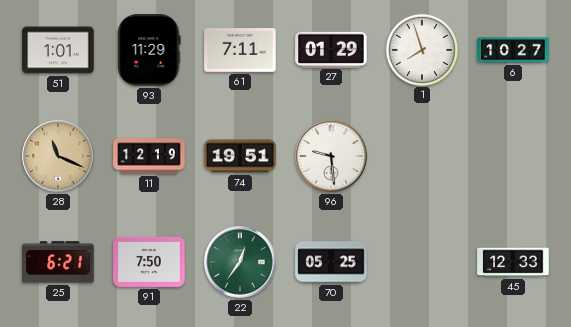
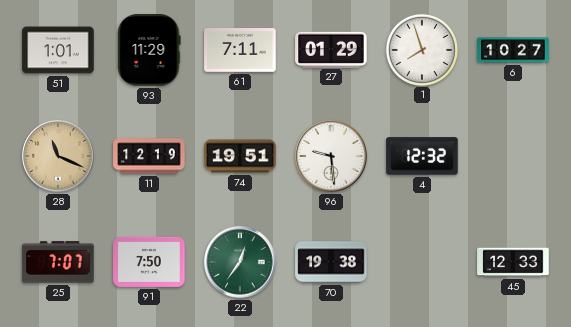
4: none -> 12:32
25: 6:21 -> 7:07
70: 05:25 -> 19:38
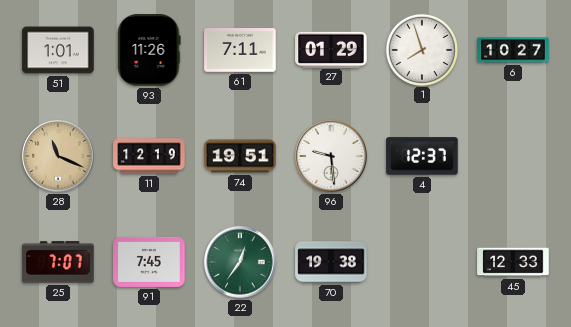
93: 11:29 -> 11:26
4: 12:32 -> 12:37
91: 7:50 -> 7:45
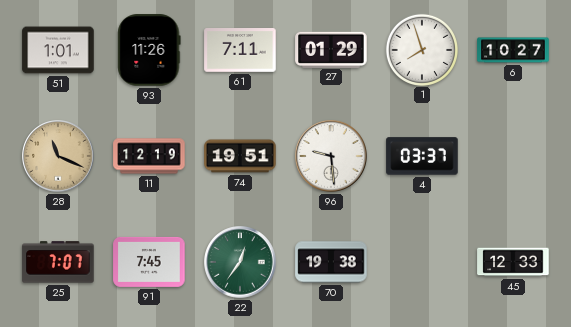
4: 12:37 -> 03:37
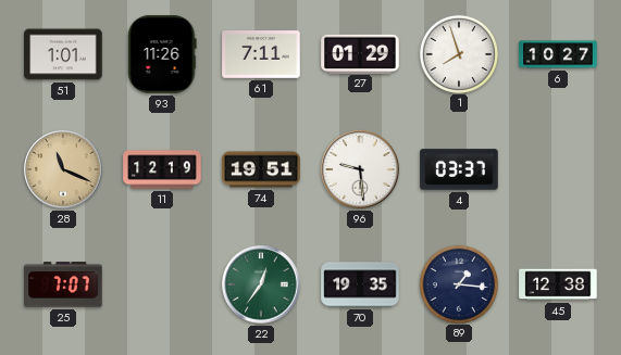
91: 7:45 -> none
70: 19:38 -> 19:35
89: none -> 1:16
45: 12:33 -> 12:38
